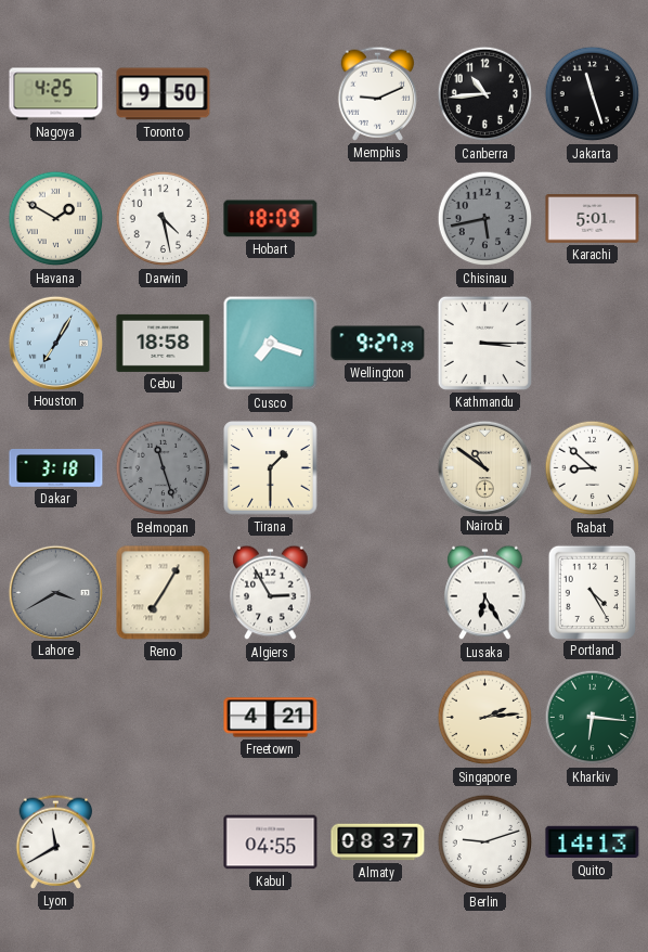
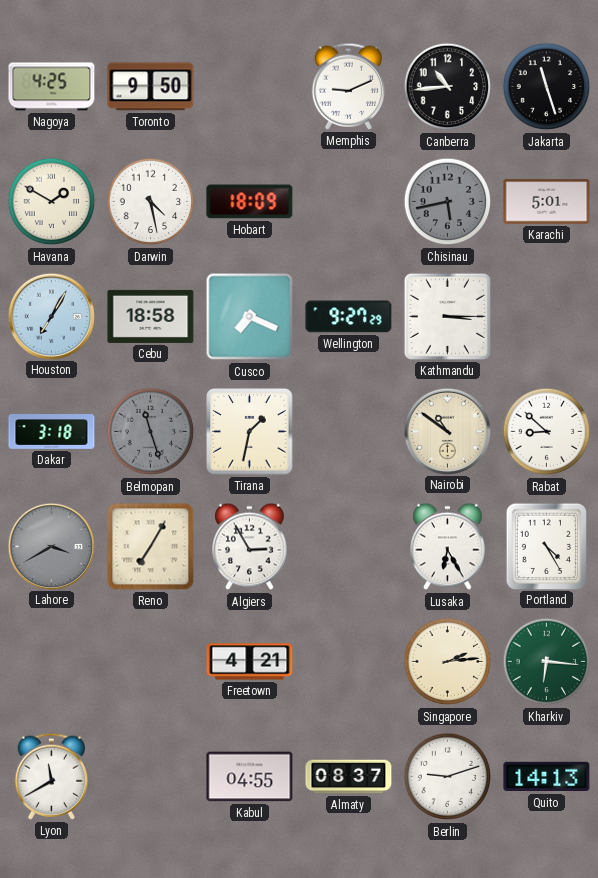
Cusco: 7:18 -> 7:19
Tirana: 1:30 -> 1:32
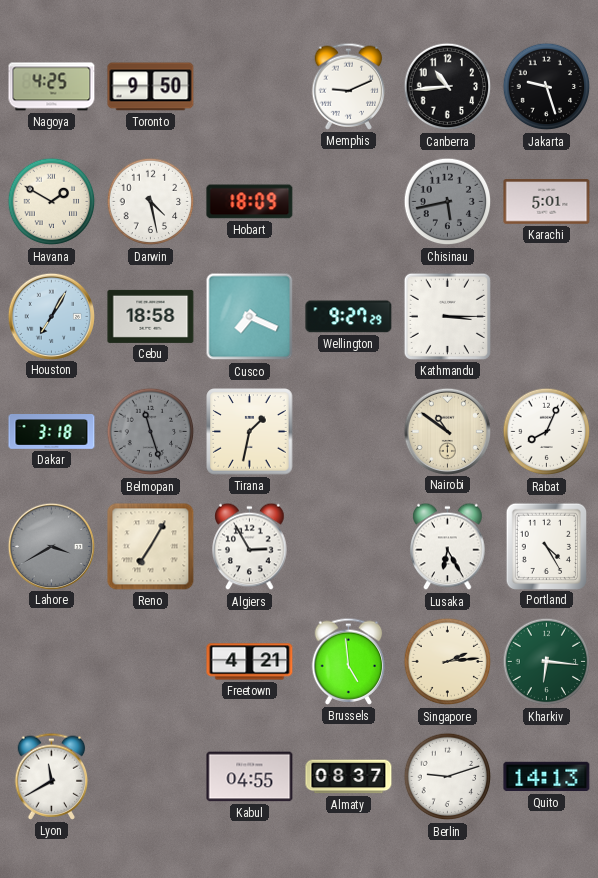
Jakarta: 11:27 -> 9:27
Rabat: 8:52 -> 8:04
Brussels: none -> 4:59
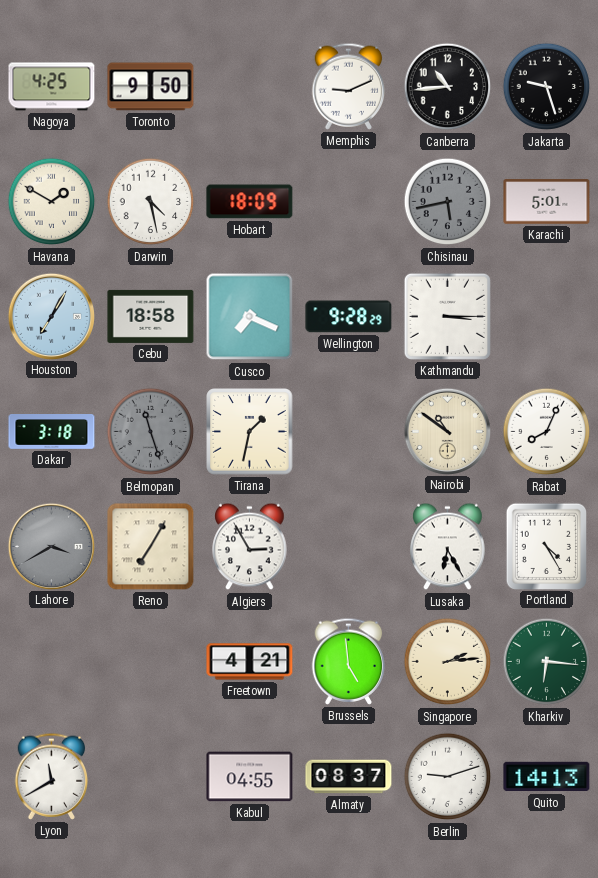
Wellington: 9:27 -> 9:28
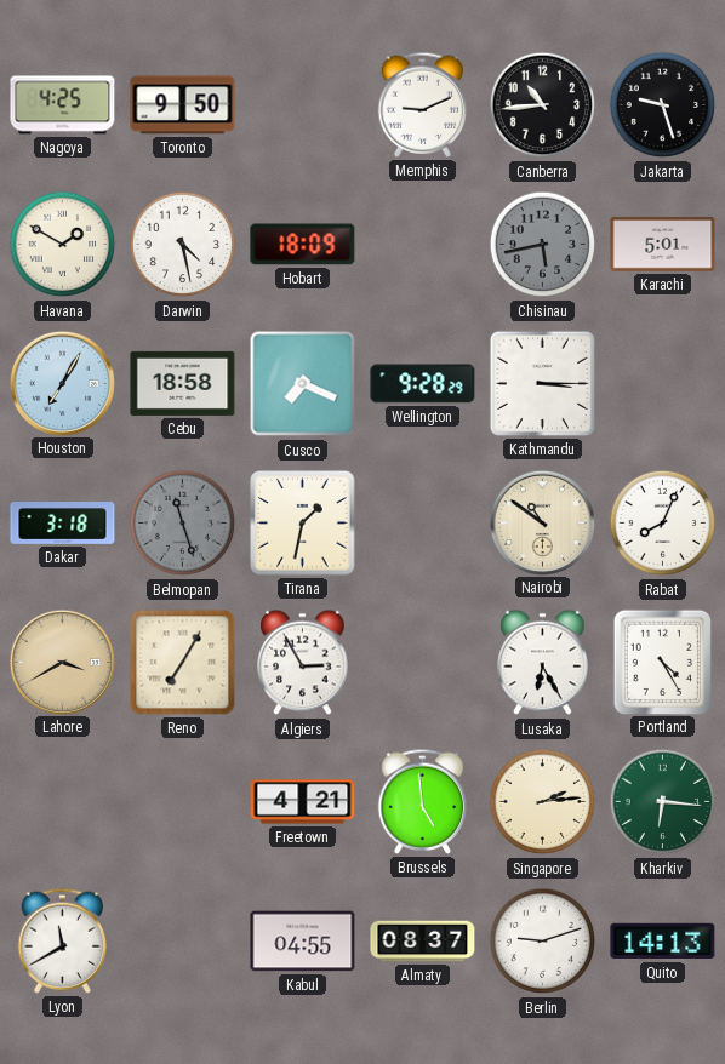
Lahore dial: grey -> champagne
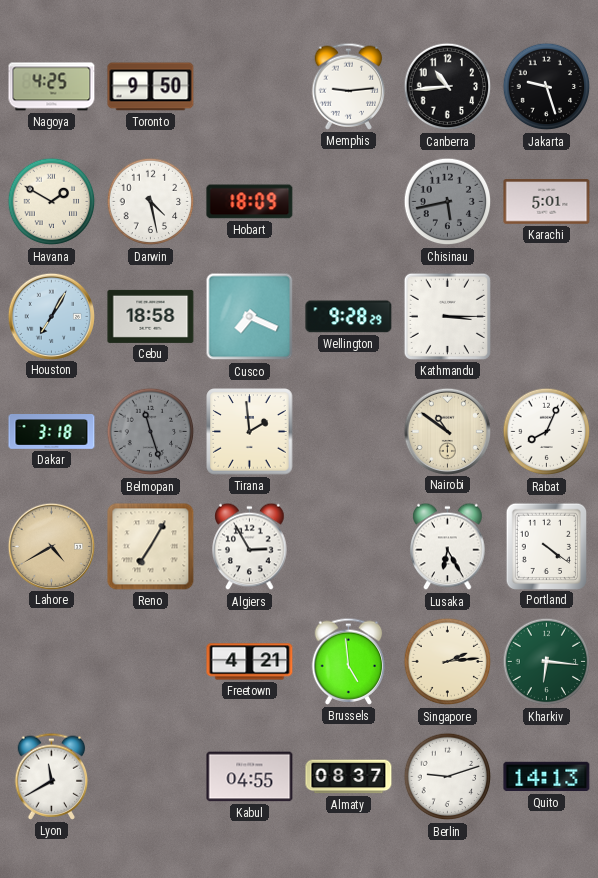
Memphis: 9:11 -> 9:14
Tirana: 1:32 -> 1:59
Lahore: 3:40 -> 4:40
Portland: 4:25 -> 4:21
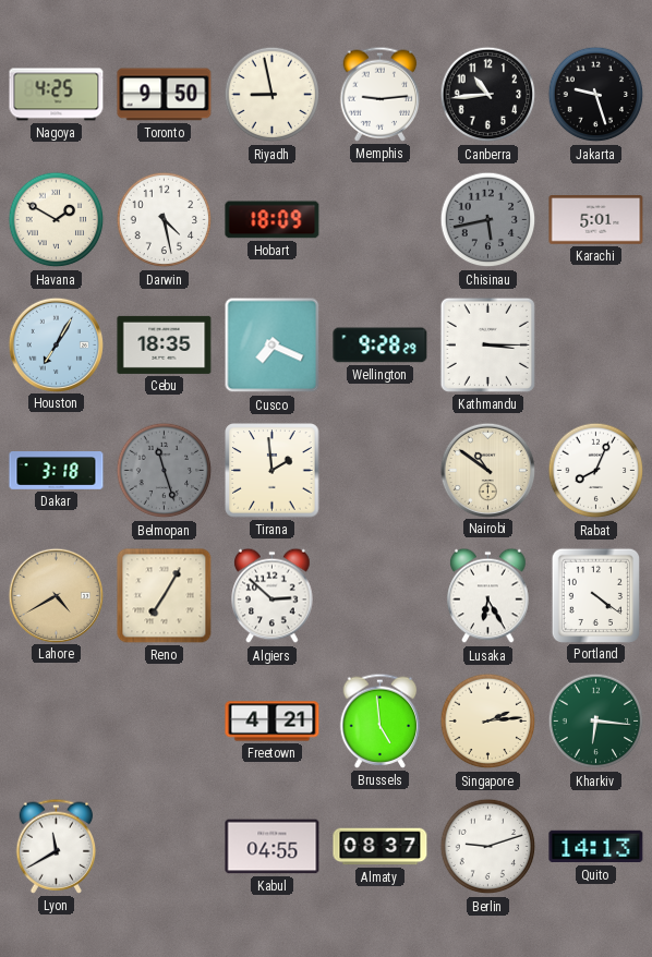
Riyadh: none -> 8:58
Cebu: 18:58 -> 18:35
Algiers: 2:55 -> 2:52
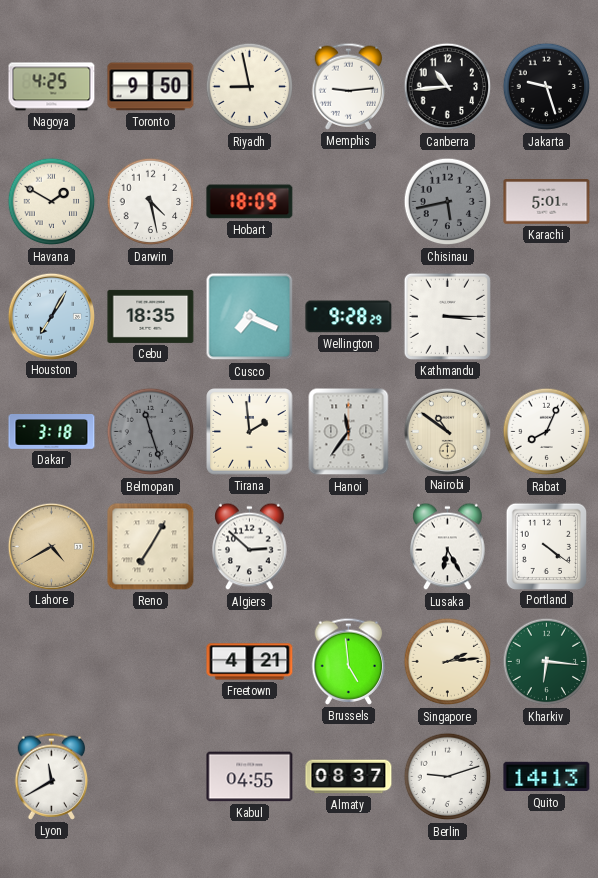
Hanoi: none -> 11:36
